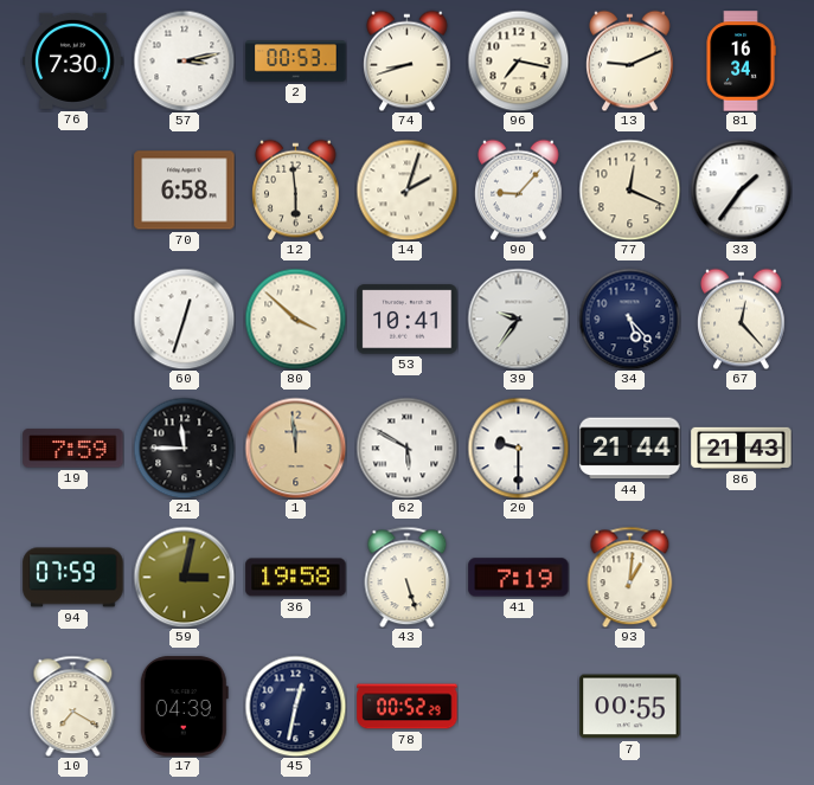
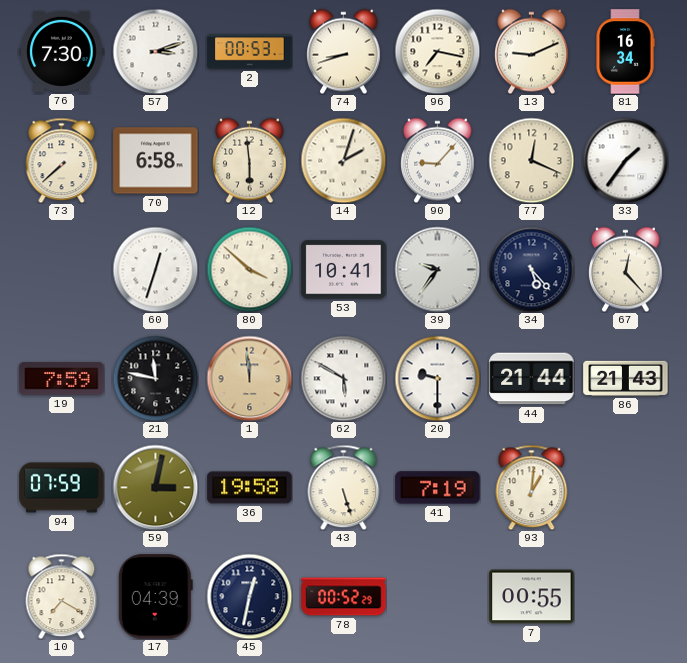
57: 3:13 -> 3:12
73: none -> 7:38
21: 11:45 -> 11:47
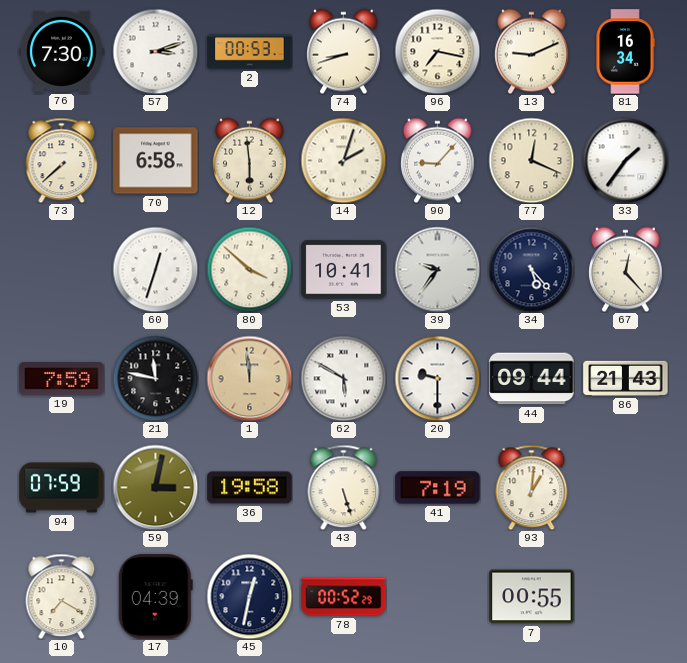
44: 21:44 -> 09:44
